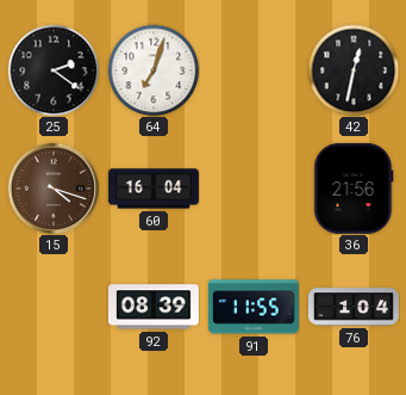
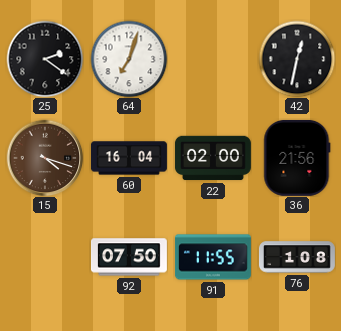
22: none -> 02:00
92: 08:39 -> 07:50
76: 1:04 -> 1:08
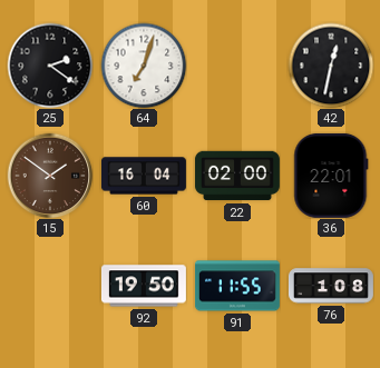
15: 4:18 -> 1:51
36: 21:56 -> 22:01
92: 07:50 -> 19:50
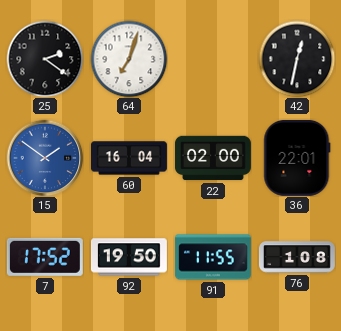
15 dial: brown -> blue
7: none -> 17:52
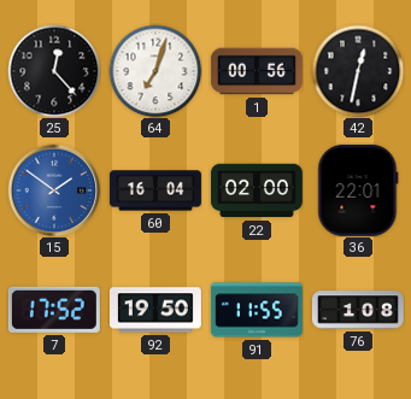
25: 2:21 -> 12:23
1: none -> 00:56
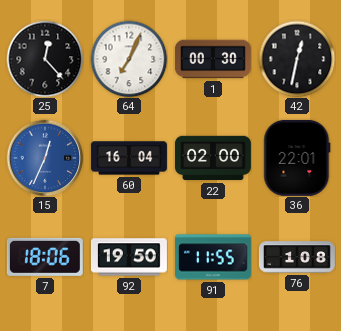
64: 7:03 -> 7:04
1: 00:56 -> 00:30
15: 1:51 -> 12:34
7: 17:52 -> 18:06
